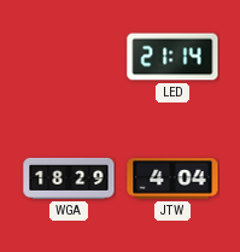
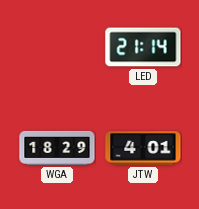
JTW: 4:04 -> 4:01
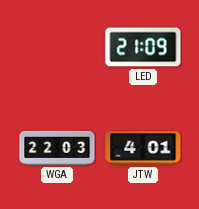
LED: 21:14 -> 21:09
WGA: 18:29 -> 22:03
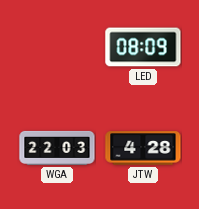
LED: 21:09 -> 08:09
JTW: 4:01 -> 4:28
